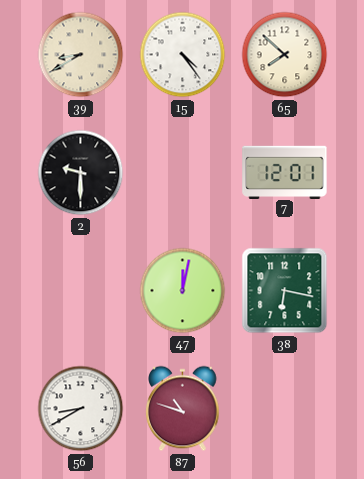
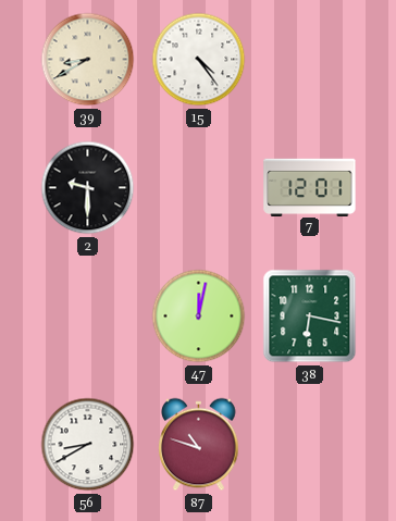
65: 7:52 -> none
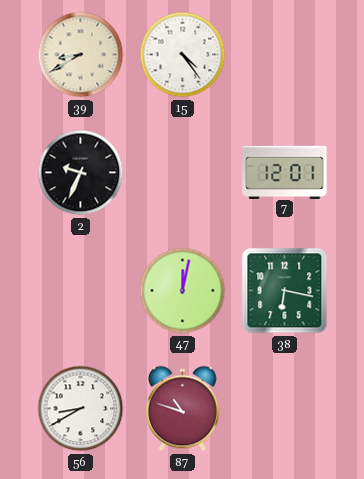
2: 9:30 -> 9:34
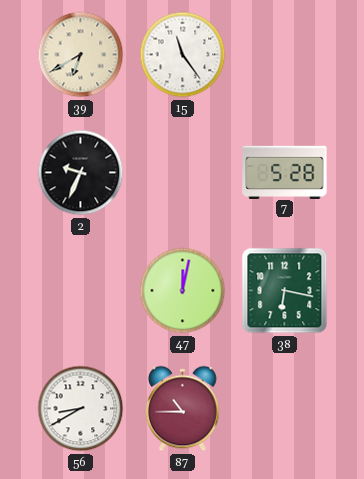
39: 8:40 -> 6:40
15: 4:24 -> 11:24
7: 12:01 -> 5:28
87: 10:48 -> 10:45
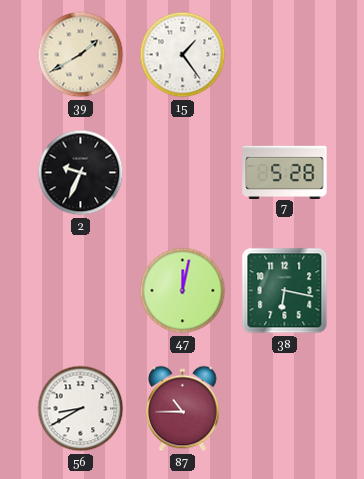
39: 6:40 -> 1:40
15: 11:24 -> 1:24
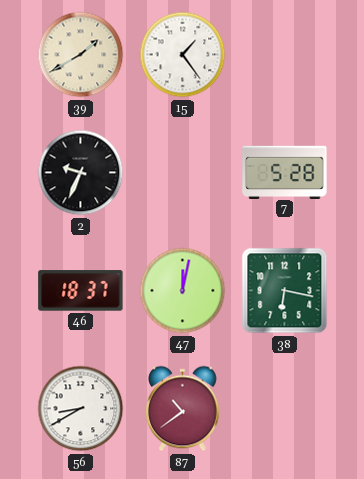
46: none -> 18:37
87: 10:45 -> 10:39
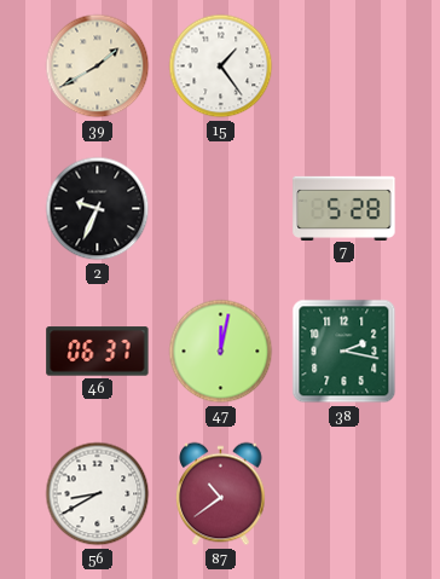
46: 18:37 -> 06:37
38: 6:17 -> 2:17
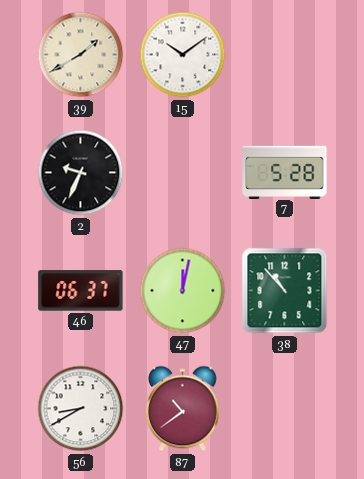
15: 1:24 -> 10:09
38: 2:17 -> 10:53
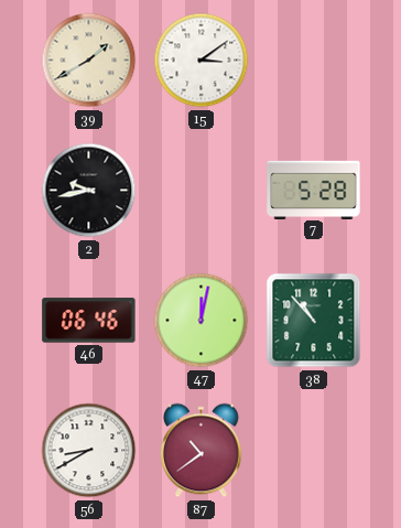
15: 10:09 -> 3:09
2: 9:34 -> 9:43
46: 06:37 -> 06:46
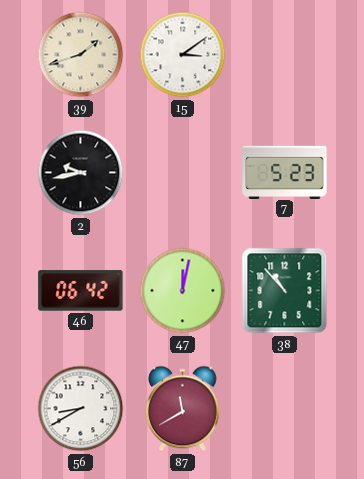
39: 1:40 -> 1:42
7: 5:28 -> 5:23
46: 06:46 -> 06:42
87: 10:39 -> 11:40
